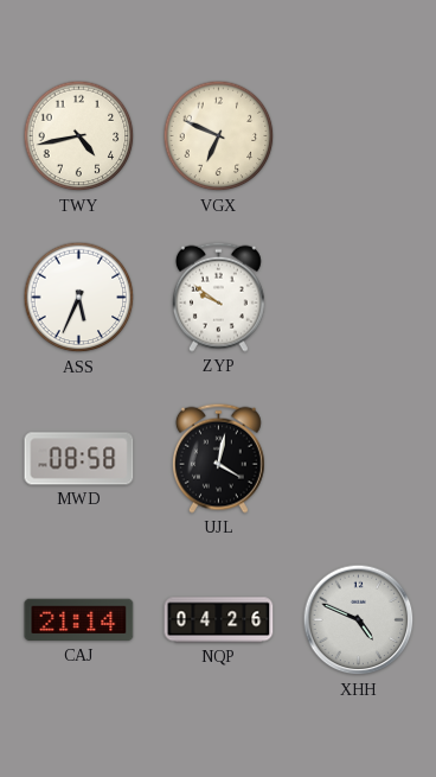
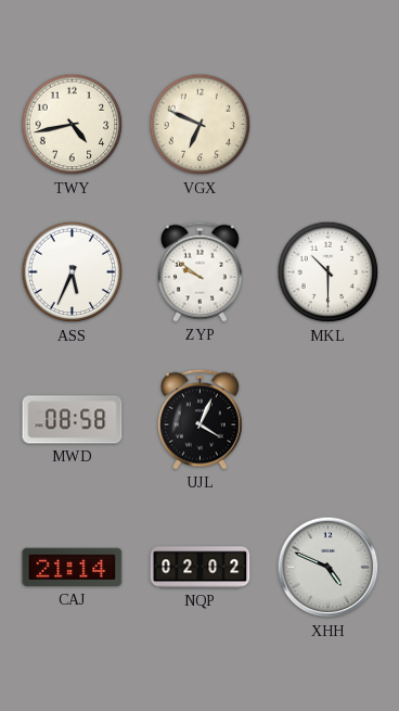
MKL: none -> 10:30
UJL: 4:02 -> 4:04
NQP: 04:26 -> 02:02
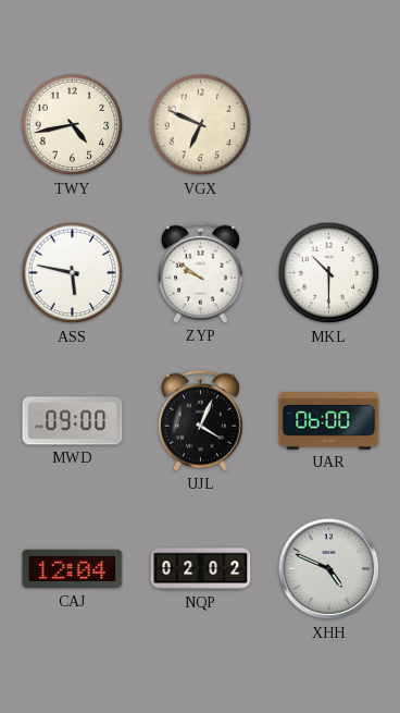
ASS: 5:34 -> 5:47
MWD: 08:58 -> 09:00
UAR: none -> 06:00
CAJ: 21:14 -> 12:04
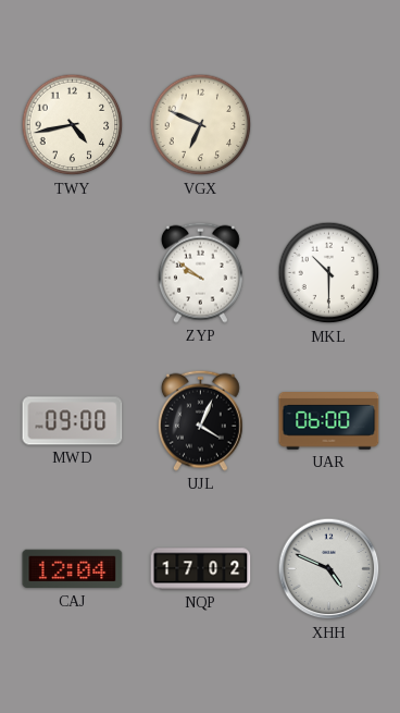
ASS: 5:47 -> none
NQP: 02:02 -> 17:02
